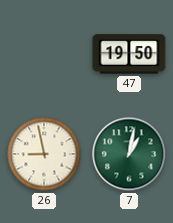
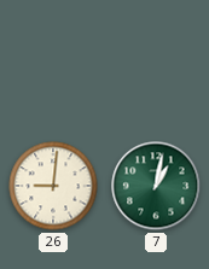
47: 19:50 -> none
26: 8:58 -> 9:01
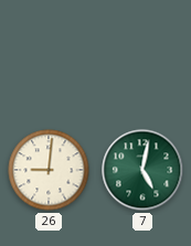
7: 1:02 -> 5:02
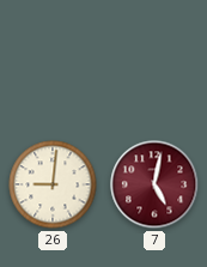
7 dial: green -> burgundy
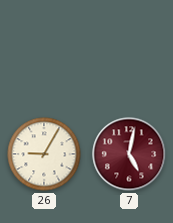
26: 9:01 -> 9:05
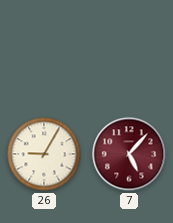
7: 5:02 -> 5:07
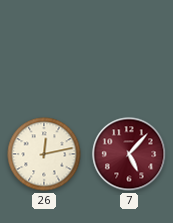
26: 9:05 -> 12:13
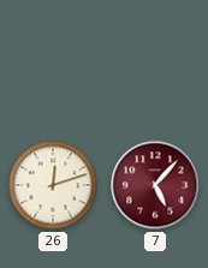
26: 12:13 -> 12:12
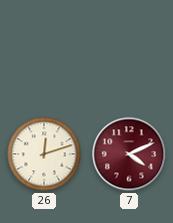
7: 5:07 -> 4:11
